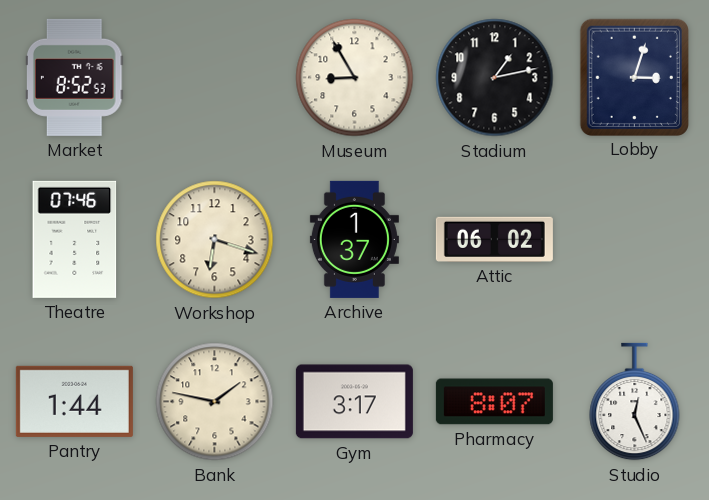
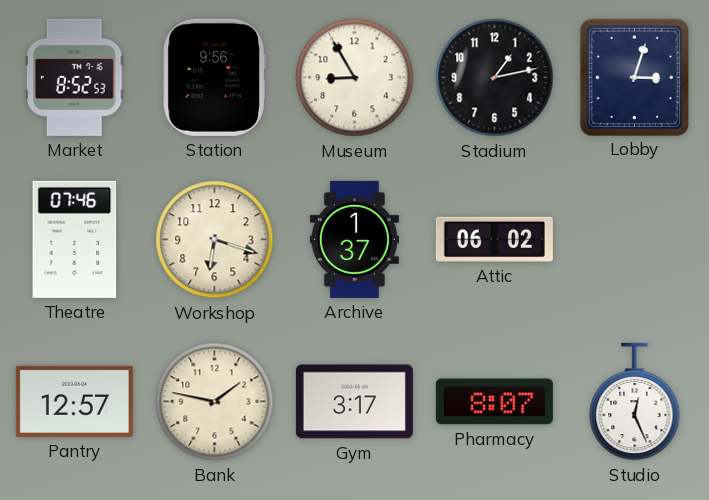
Station: none -> 9:56
Pantry: 1:44 -> 12:57
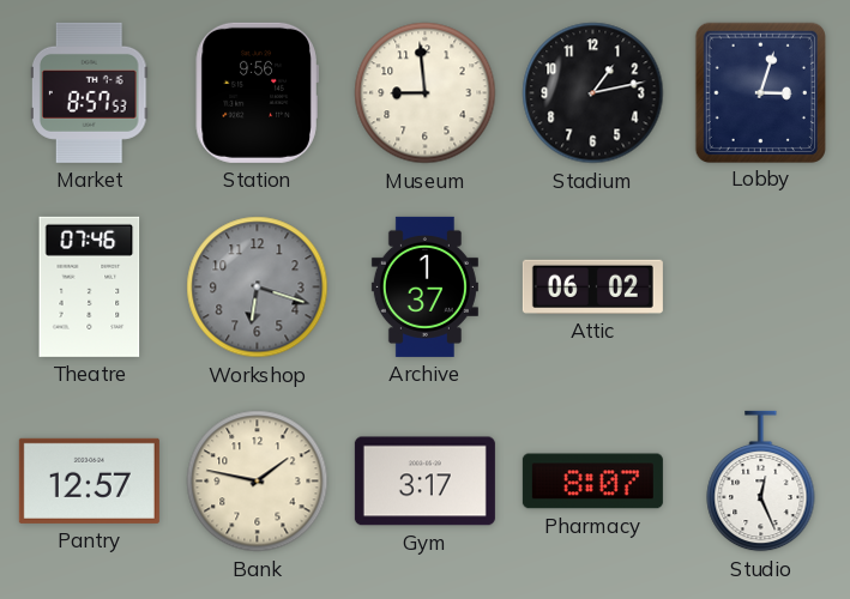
Market: 8:52 -> 8:57
Museum: 8:55 -> 8:59
Workshop dial: cream -> grey
